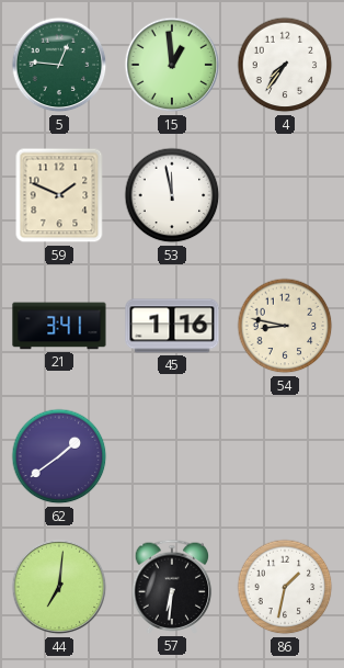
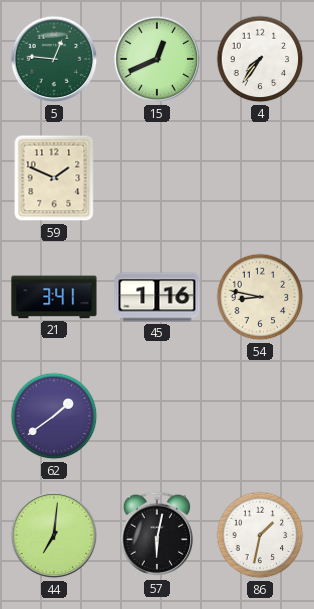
15: 12:59 -> 12:41
53: 11:58 -> none
57: 6:31 -> 6:02
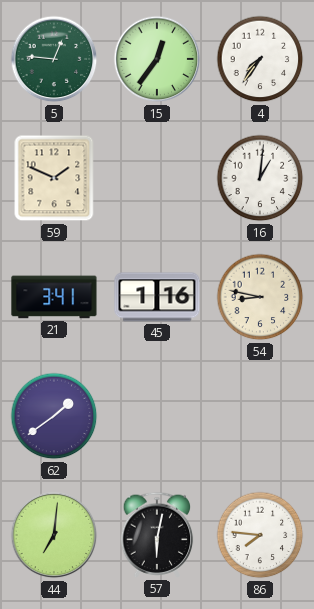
15: 12:41 -> 12:36
16: none -> 1:01
86: 1:32 -> 7:46
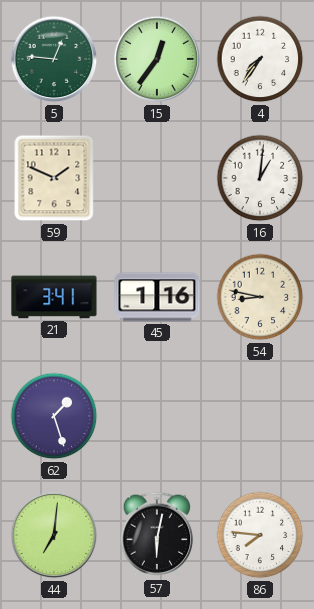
62: 1:39 -> 1:27
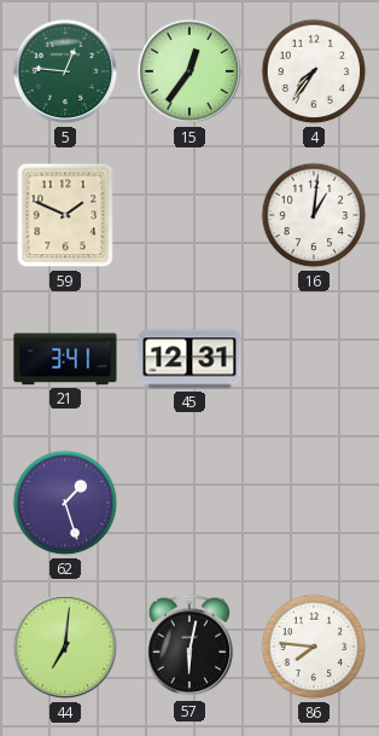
45: 1:16 -> 12:31
54: 8:47 -> none
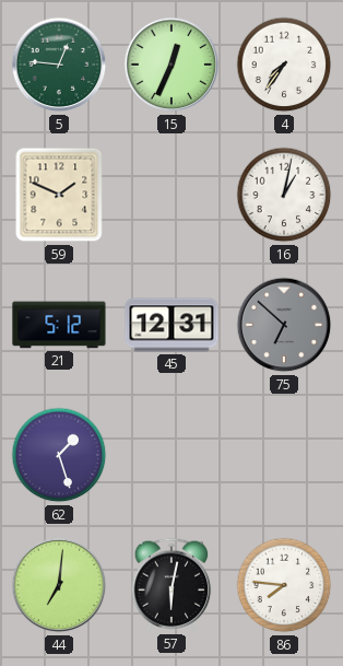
15: 12:36 -> 12:34
16: 1:01 -> 1:02
21: 3:41 -> 5:12
75: none -> 6:52
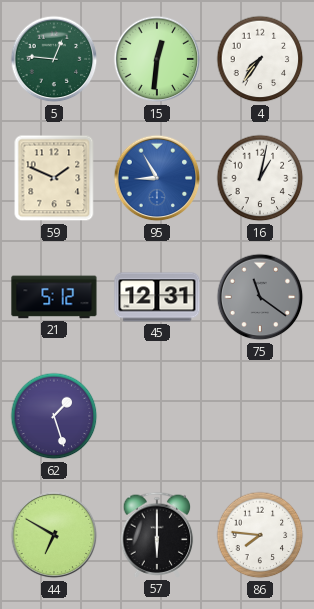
15: 12:34 -> 12:31
95: none -> 8:55
75: 6:52 -> 11:21
44: 7:01 -> 6:50
57: 6:02 -> 6:00
